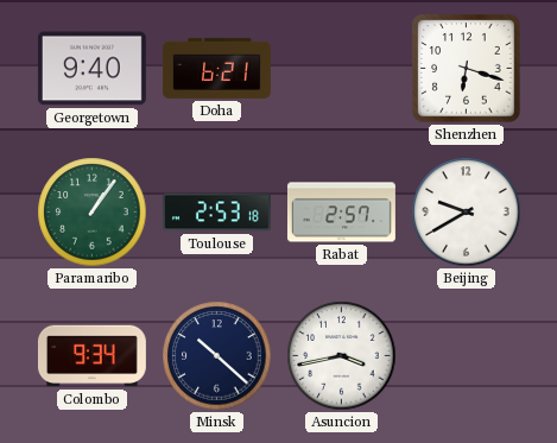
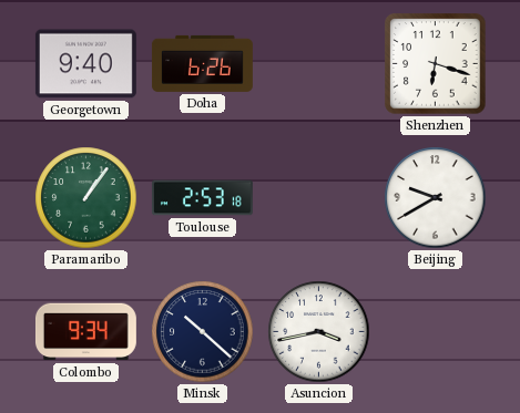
Doha: 6:21 -> 6:26
Rabat: 2:57 -> none
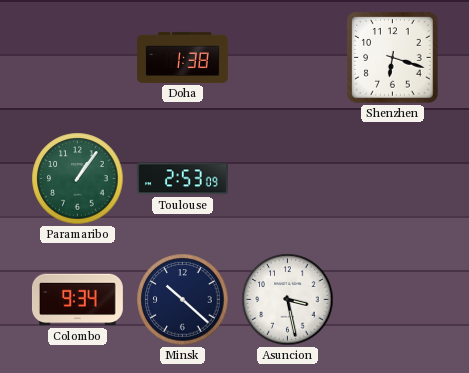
Georgetown: 9:40 -> none
Doha: 6:26 -> 1:38
Toulouse: 2:53:18 -> 2:53:09
Beijing: 9:40 -> none
Asuncion: 3:43 -> 3:28
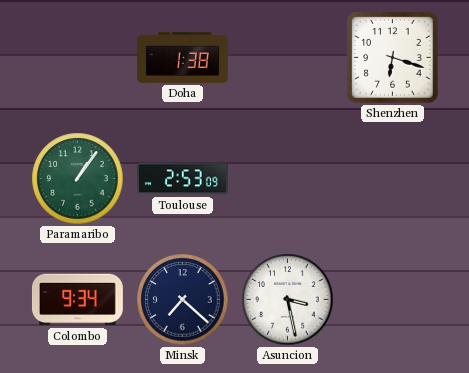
Minsk: 10:22 -> 7:22
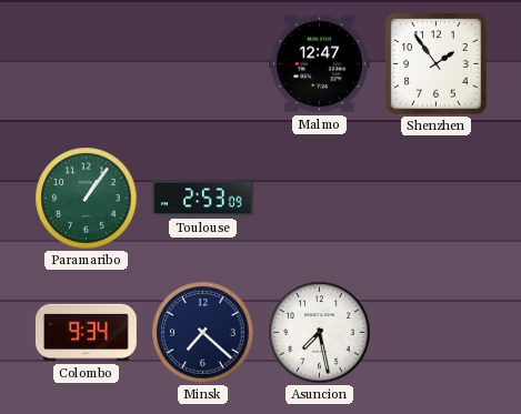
Doha: 1:38 -> none
Malmo: none -> 12:47
Shenzhen: 6:18 -> 1:54
Asuncion: 3:28 -> 7:28
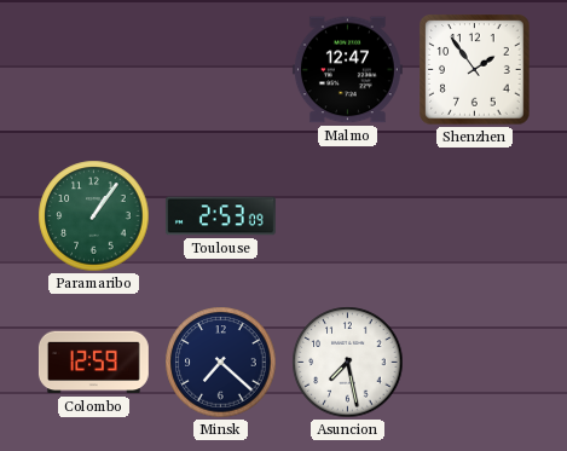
Colombo: 9:34 -> 12:59
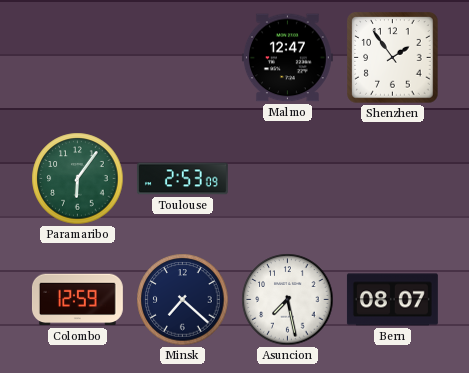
Paramaribo: 1:06 -> 6:06
Bern: none -> 08:07
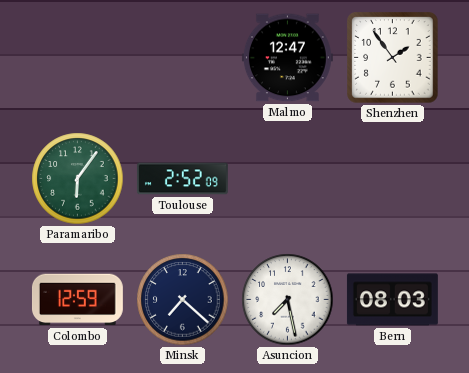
Toulouse: 2:53 -> 2:52
Bern: 08:07 -> 08:03
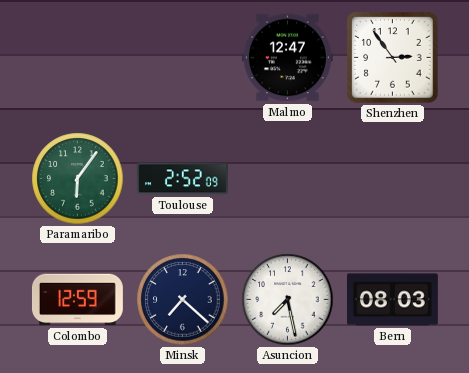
Shenzhen: 1:54 -> 2:54
